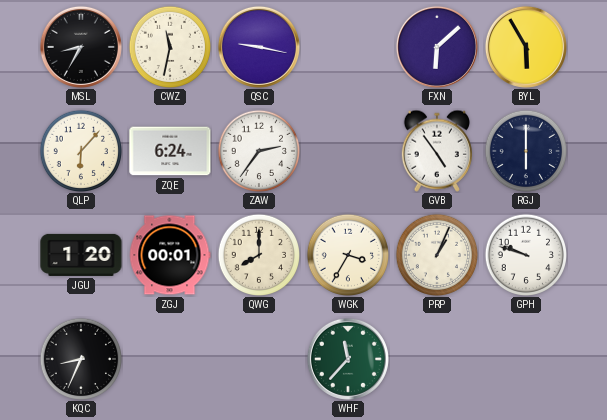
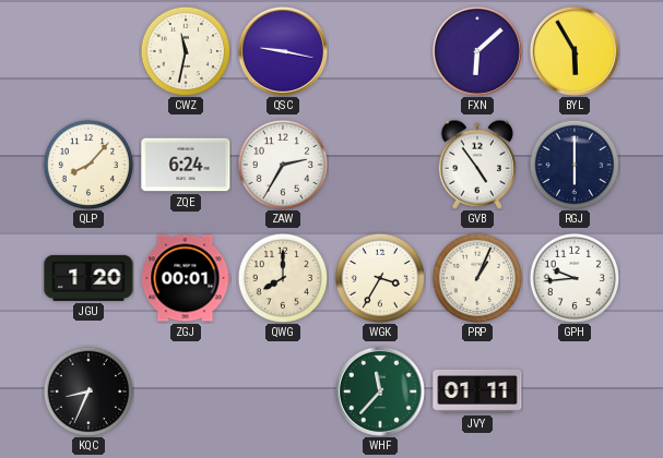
MSL: 8:35 -> none
QLP: 6:07 -> 8:07
ZAW: 2:36 -> 2:35
GPH: 9:48 -> 9:44
JVY: none -> 01:11
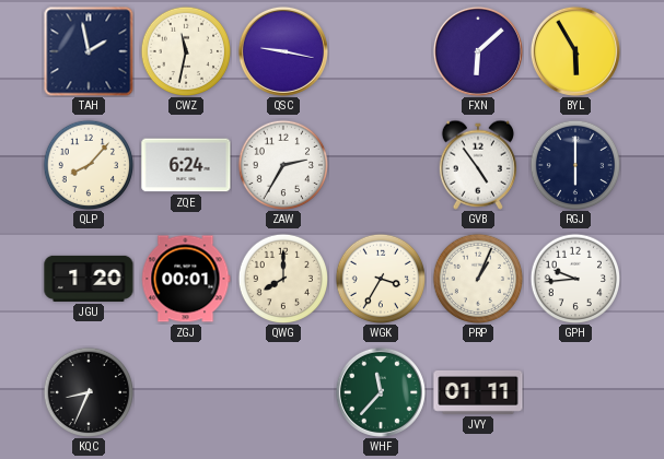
TAH: none -> 1:58
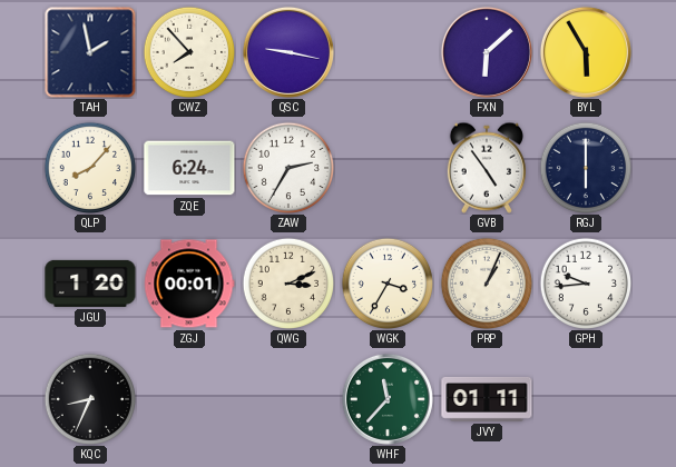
CWZ: 11:32 -> 7:53
QWG: 8:00 -> 3:11
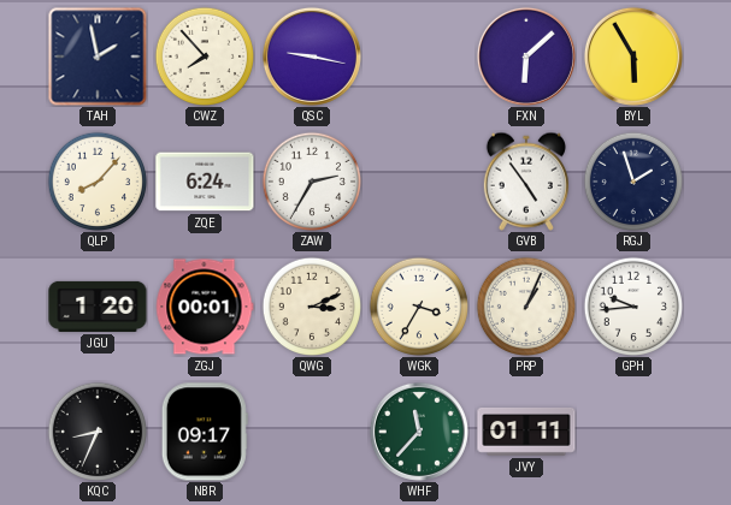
RGJ: 6:00 -> 1:57
NBR: none -> 09:17
